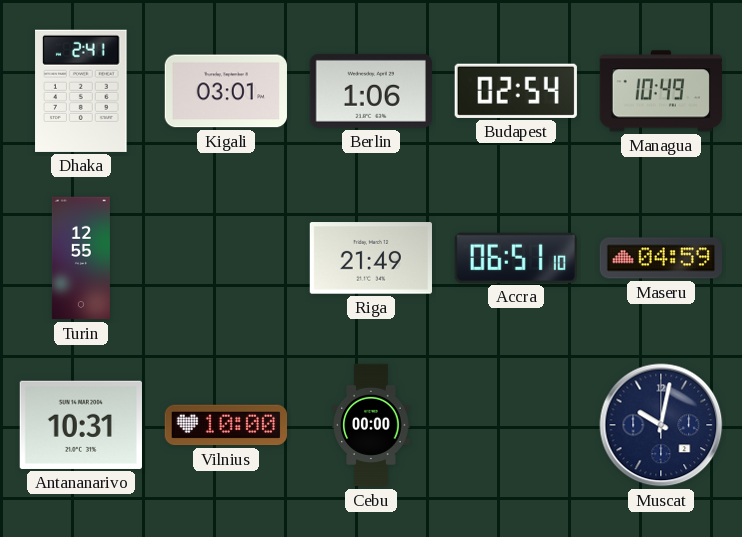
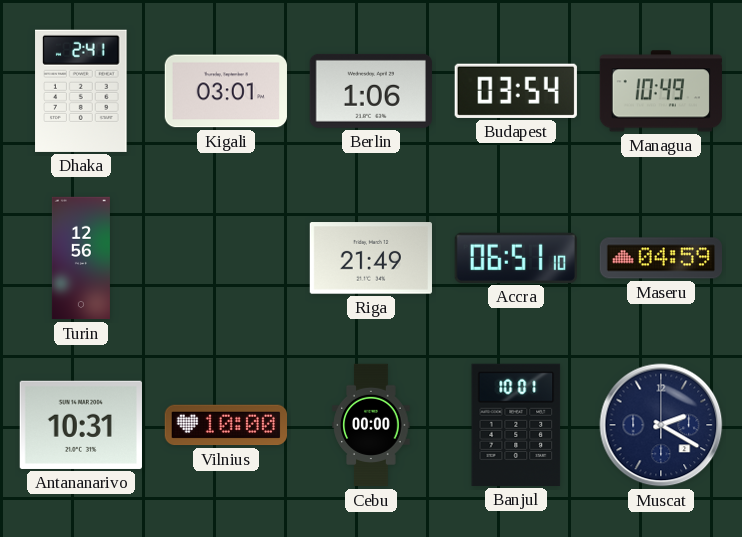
Budapest: 02:54 -> 03:54
Turin: 12:55 -> 12:56
Banjul: none -> 10:01
Muscat: 10:02 -> 2:20
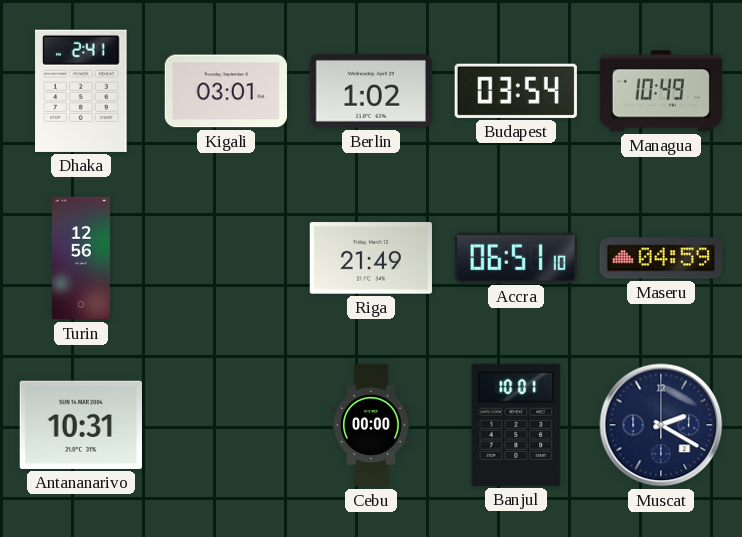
Berlin: 1:06 -> 1:02
Vilnius: 10:00 -> none
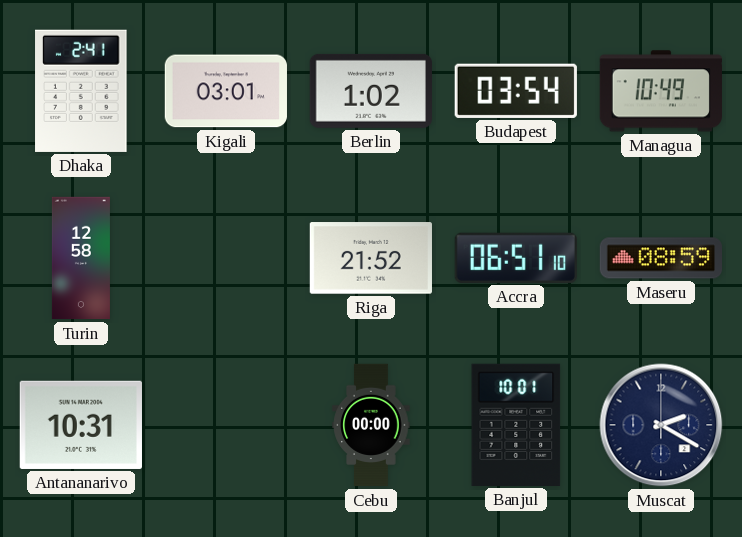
Turin: 12:56 -> 12:58
Riga: 21:49 -> 21:52
Maseru: 04:59 -> 08:59
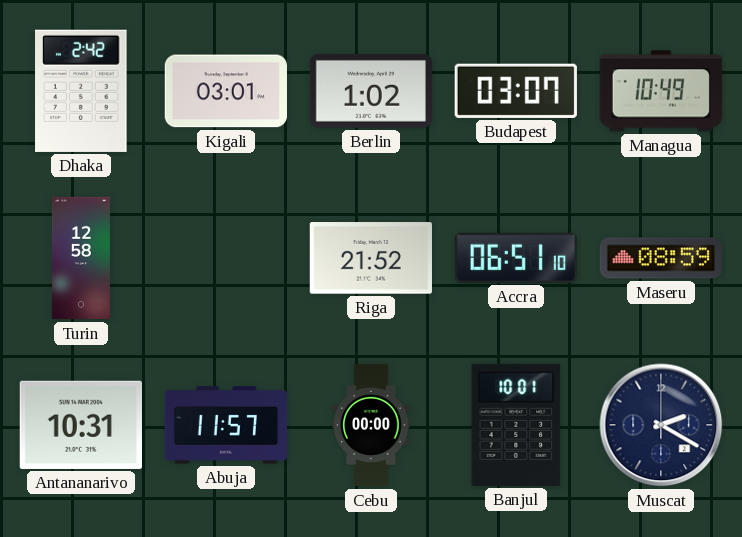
Dhaka: 2:41 -> 2:42
Budapest: 03:54 -> 03:07
Abuja: none -> 11:57
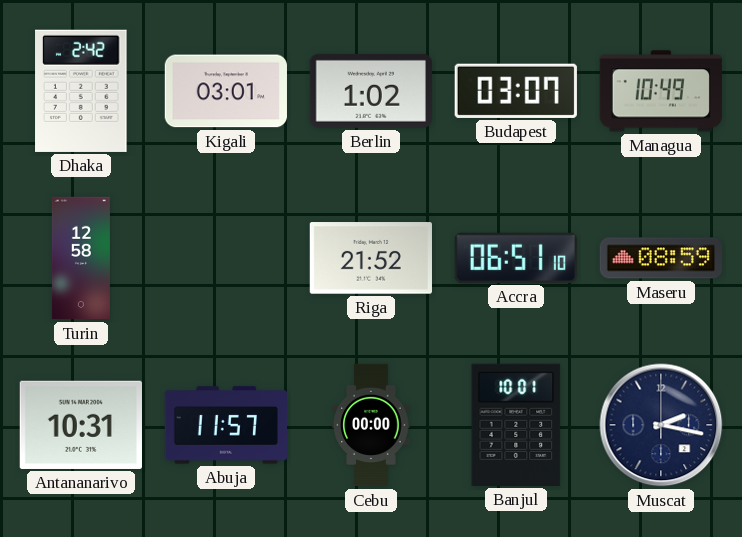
Muscat: 2:20 -> 2:17
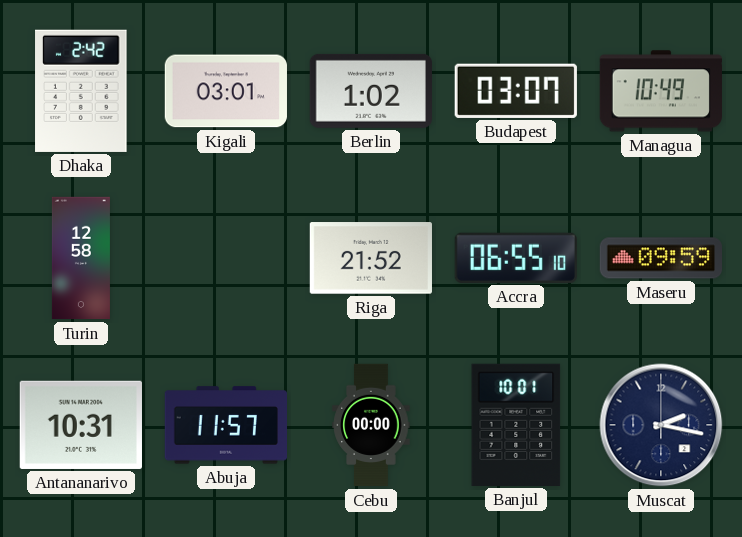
Accra: 06:51 -> 06:55
Maseru: 08:59 -> 09:59
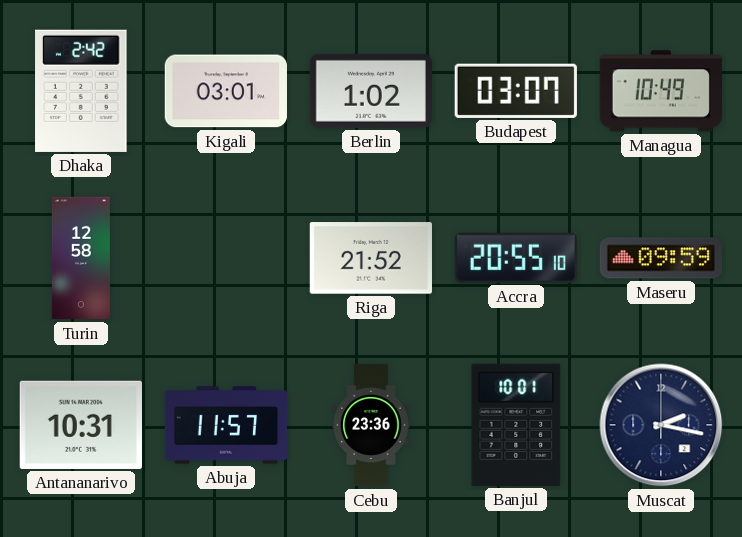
Accra: 06:55 -> 20:55
Cebu: 00:00 -> 23:36
